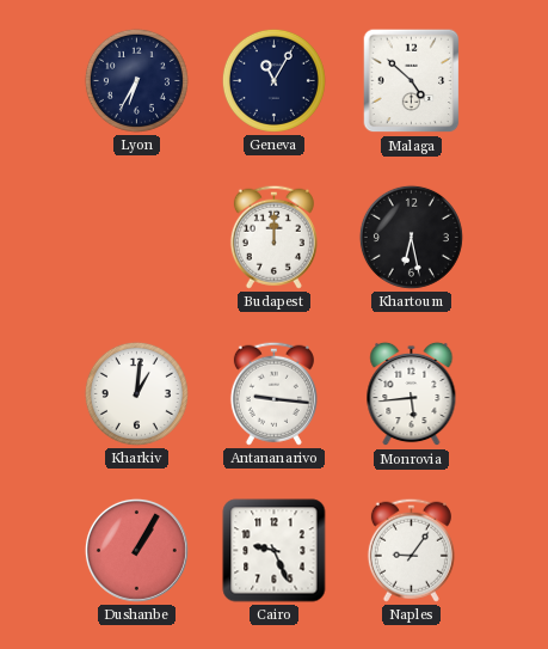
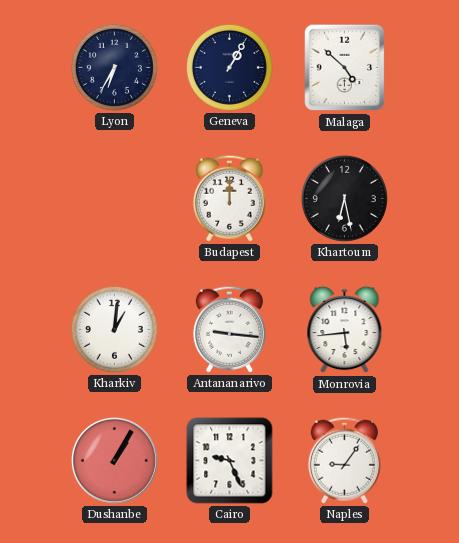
Geneva: 11:05 -> 1:05
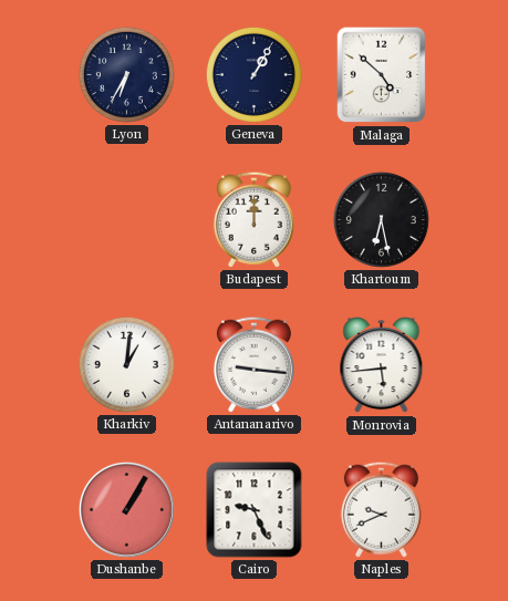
Naples: 9:06 -> 9:41
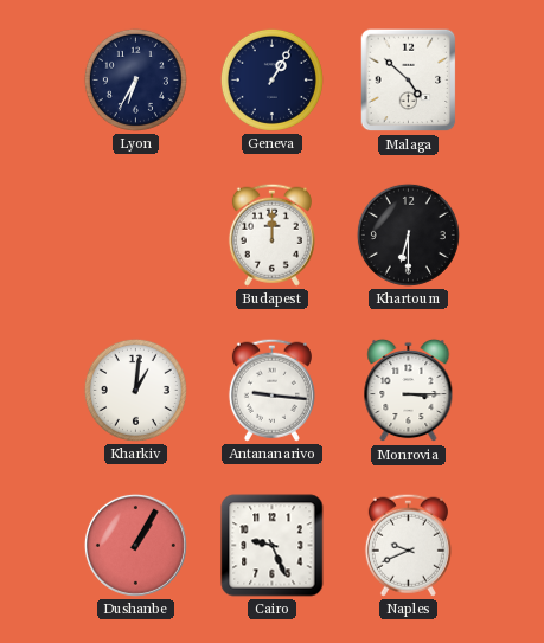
Khartoum: 6:28 -> 6:30
Monrovia: 5:44 -> 3:15
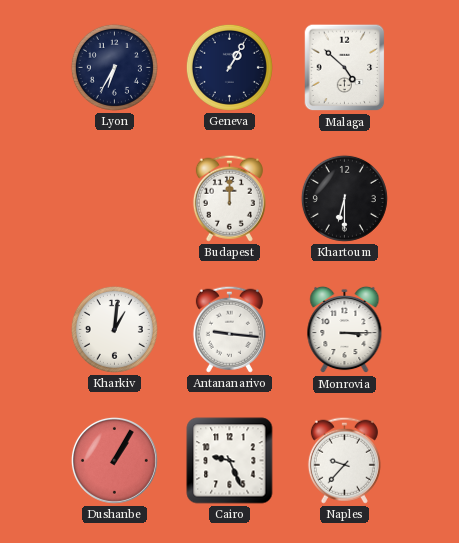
Naples: 9:41 -> 9:37
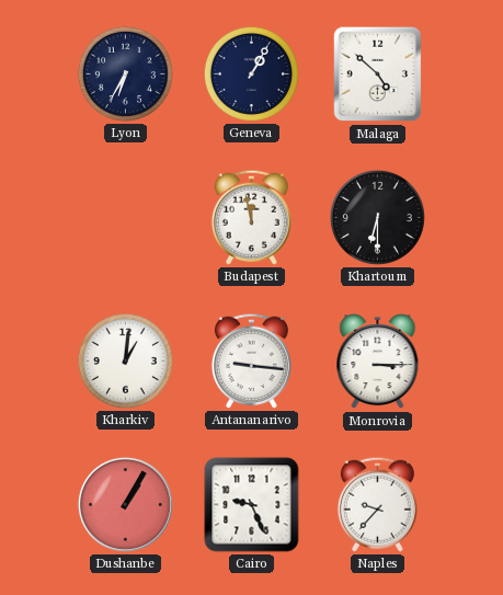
Budapest: 12:00 -> 11:58
